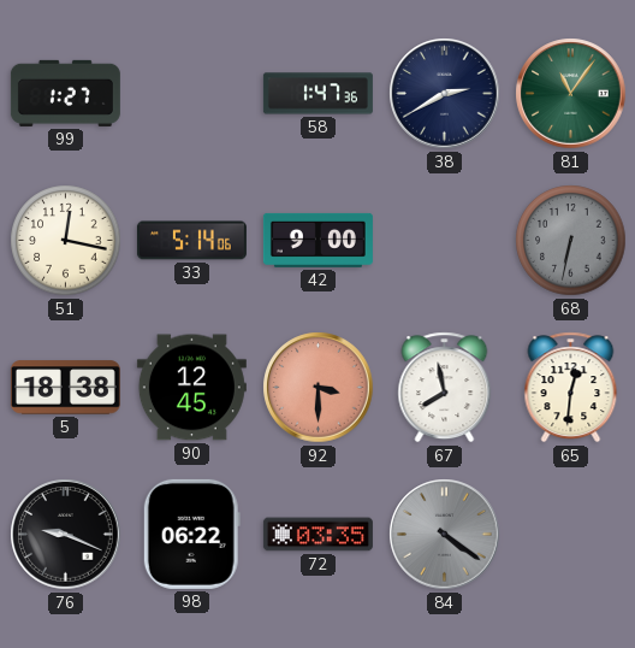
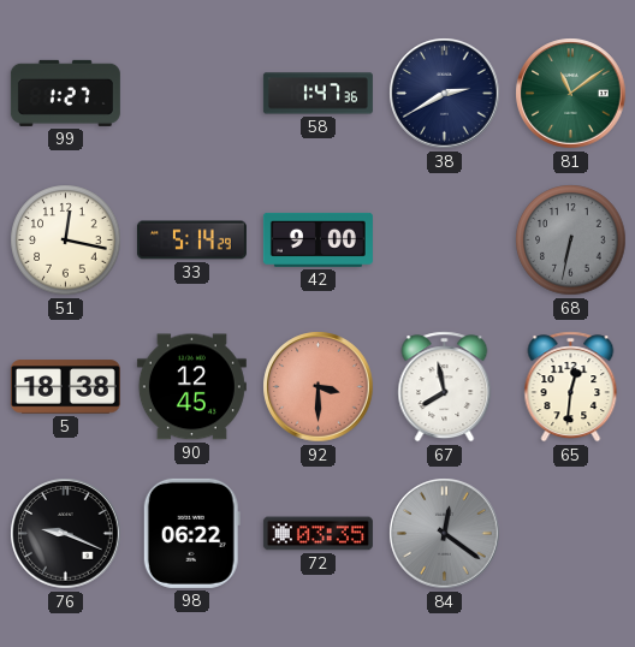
81: 11:06 -> 11:09
33: 5:14:06 -> 5:14:29
84: 4:21 -> 12:21
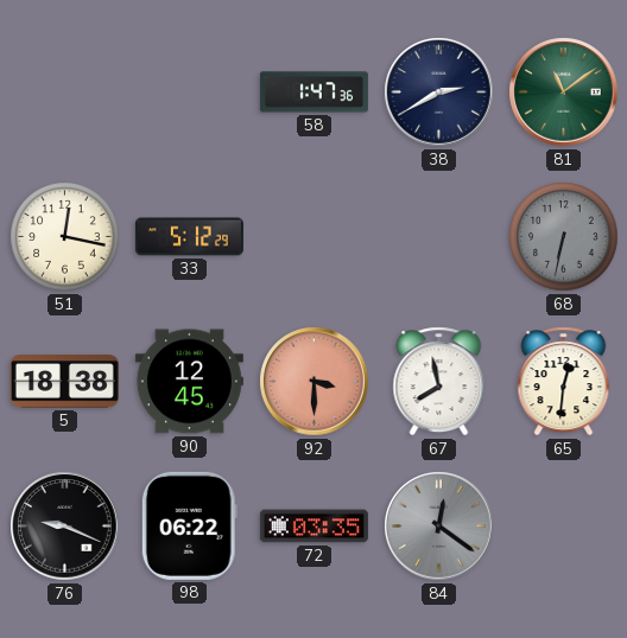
99: 1:27 -> none
33: 5:14 -> 5:12
42: 9:00 -> none
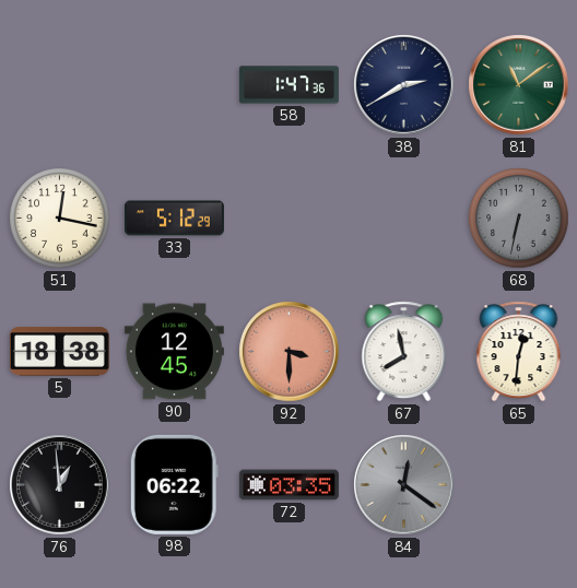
76: 9:19 -> 12:59
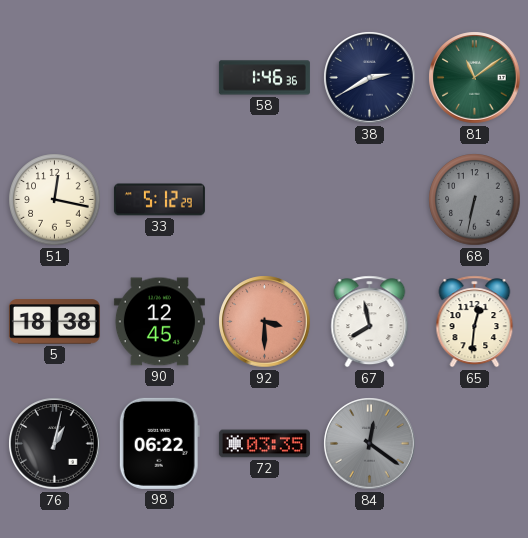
58: 1:47 -> 1:46
76: 12:59 -> 1:02
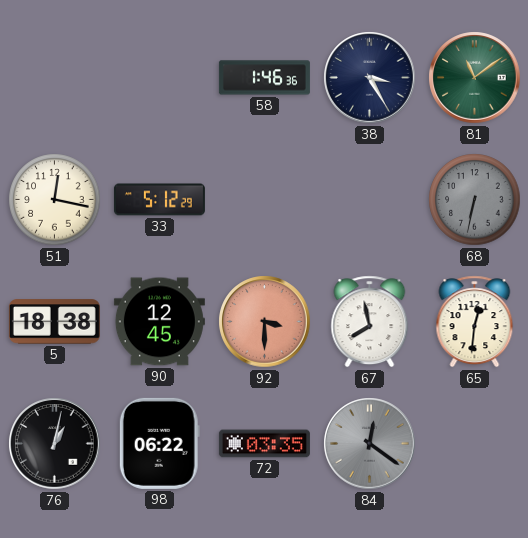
38: 2:40 -> 3:25
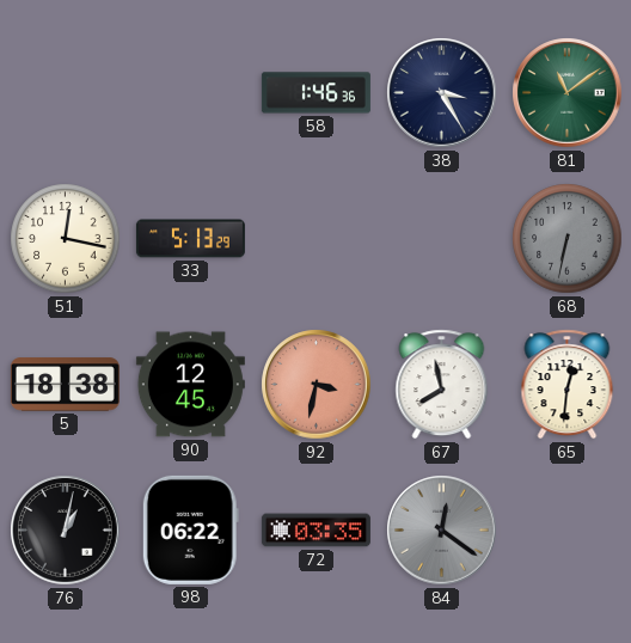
33: 5:12 -> 5:13
92: 3:30 -> 3:32
